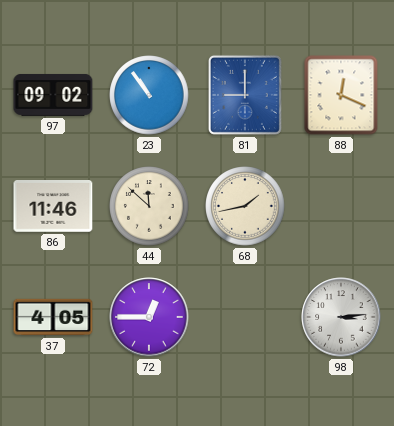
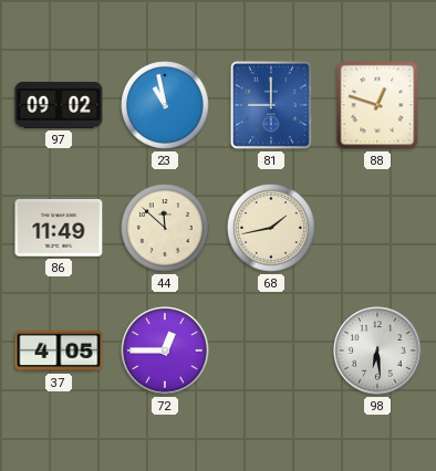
23: 10:54 -> 10:58
88: 12:19 -> 12:48
86: 11:46 -> 11:49
98: 3:14 -> 6:29
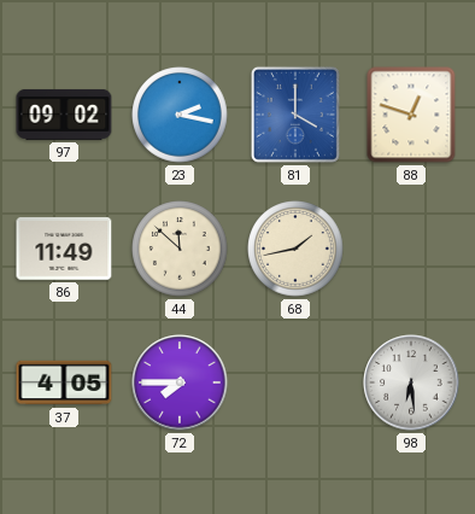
23: 10:58 -> 2:17
81: 9:00 -> 4:00
72: 12:45 -> 7:45
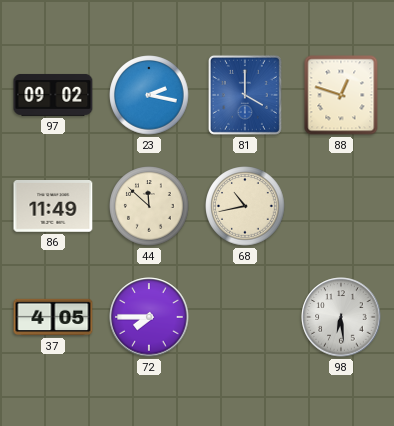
68: 1:43 -> 10:43
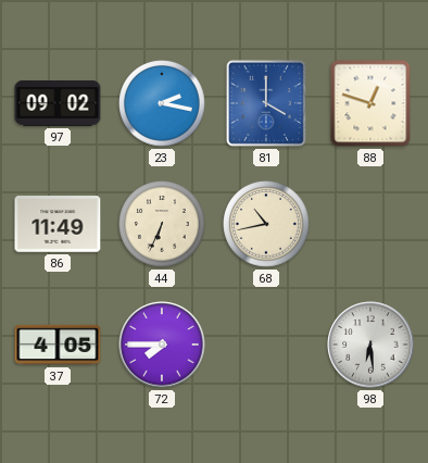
44: 11:52 -> 6:34
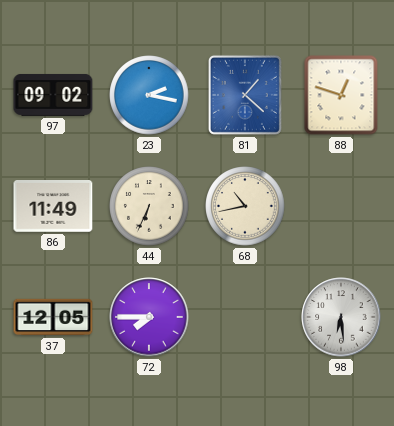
81: 4:00 -> 1:22
37: 4:05 -> 12:05
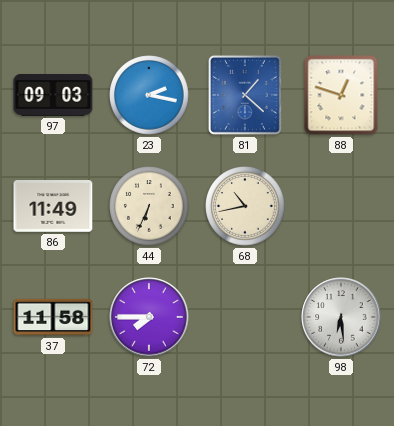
97: 09:02 -> 09:03
37: 12:05 -> 11:58
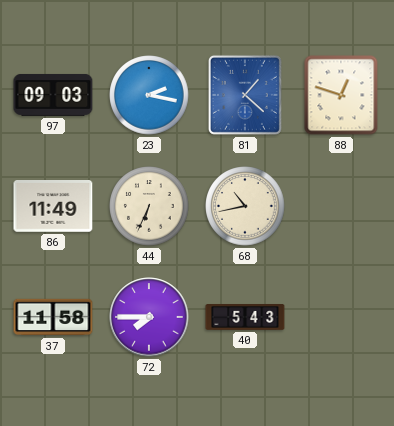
40: none -> 5:43
98: 6:29 -> none
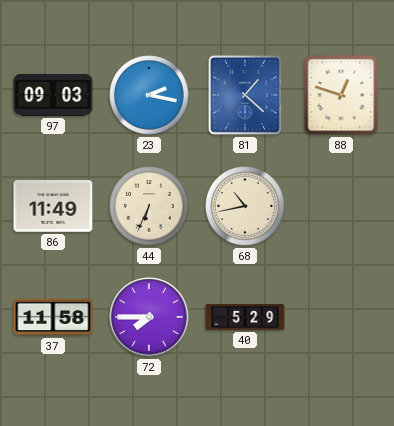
40: 5:43 -> 5:29
